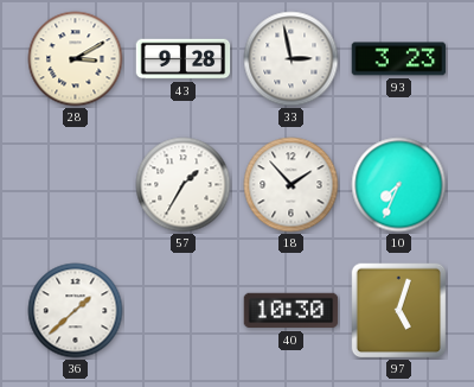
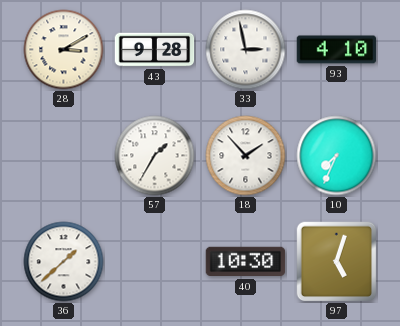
93: 3:23 -> 4:10
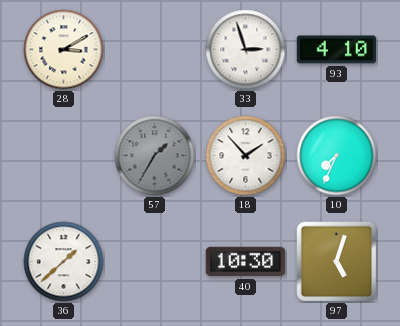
43: 9:28 -> none
33: 2:58 -> 2:57
57 dial: white -> grey
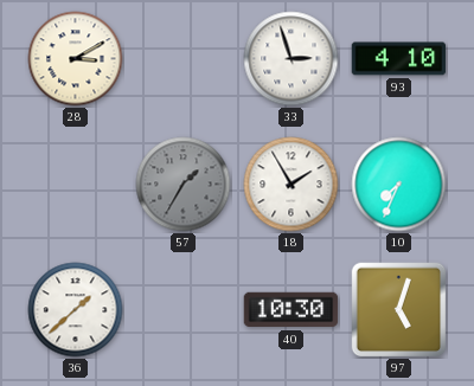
18: 1:53 -> 1:55
